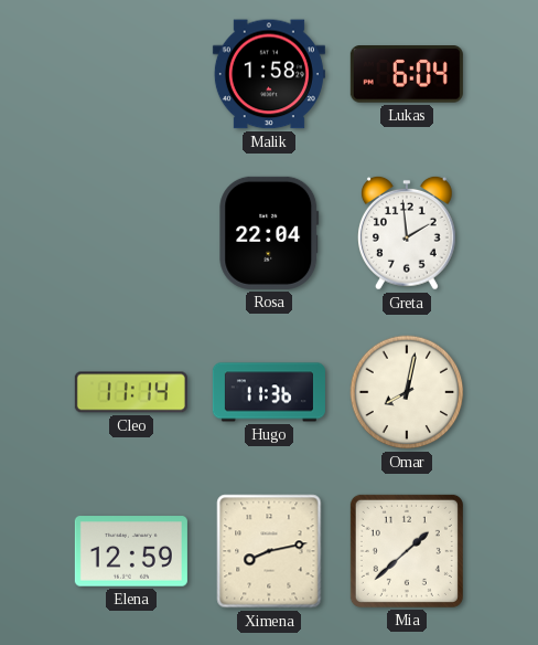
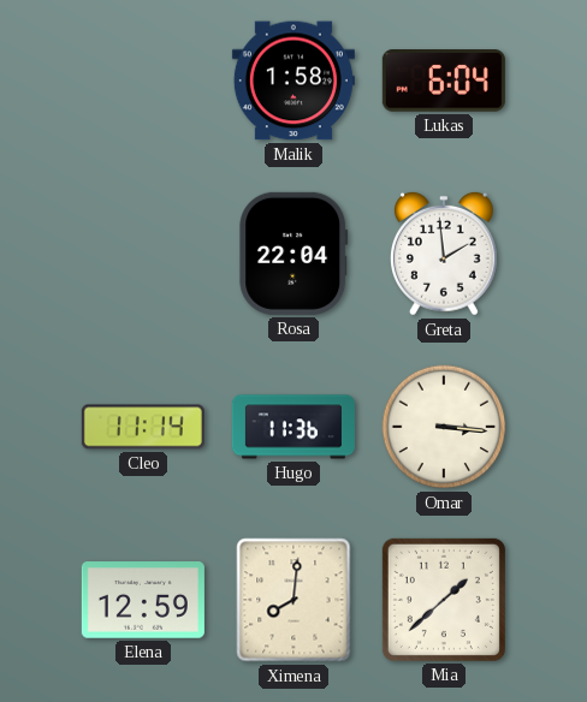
Omar: 8:02 -> 3:16
Ximena: 8:13 -> 8:01
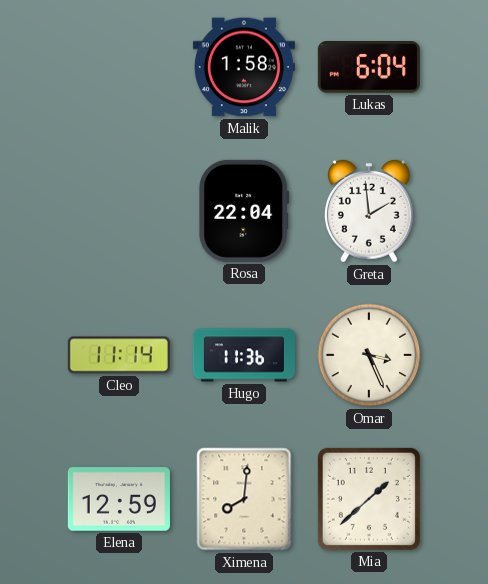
Omar: 3:16 -> 3:26
